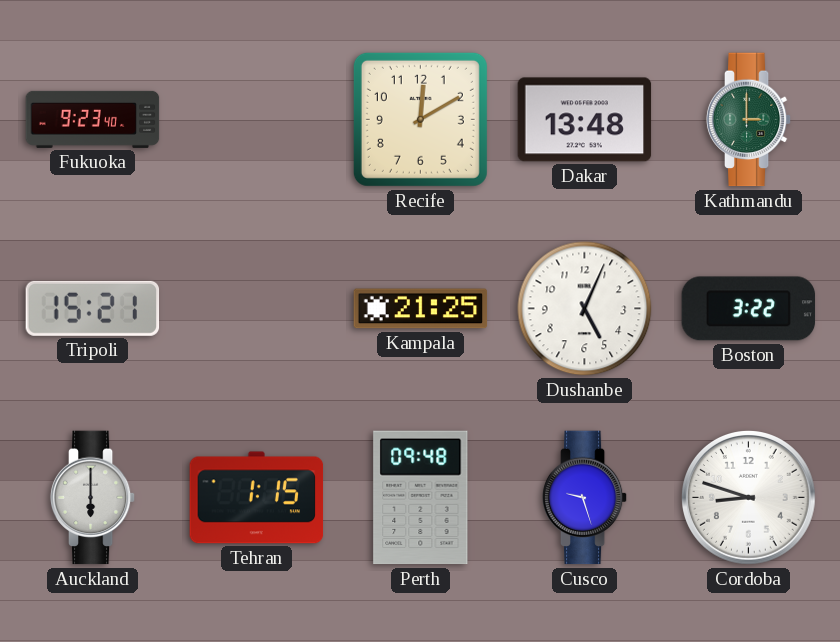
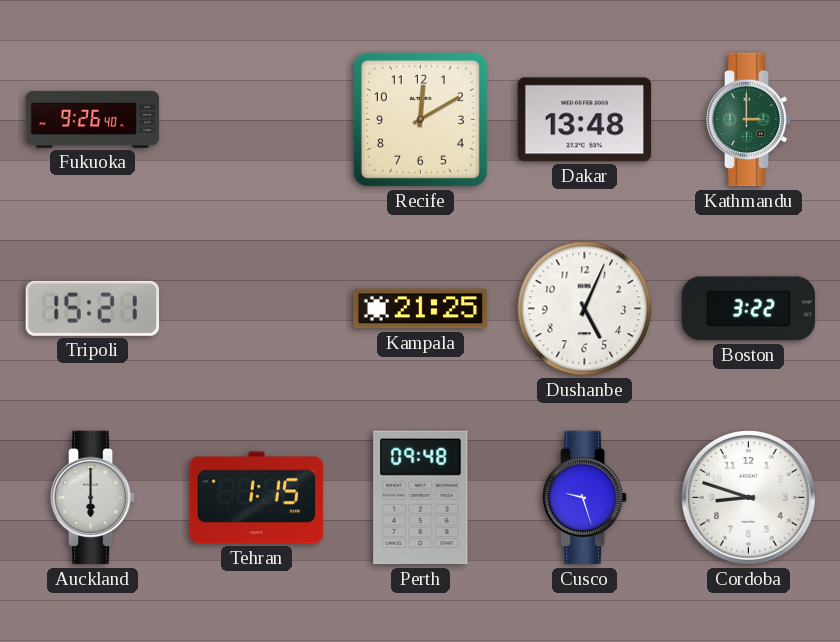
Fukuoka: 9:23 -> 9:26
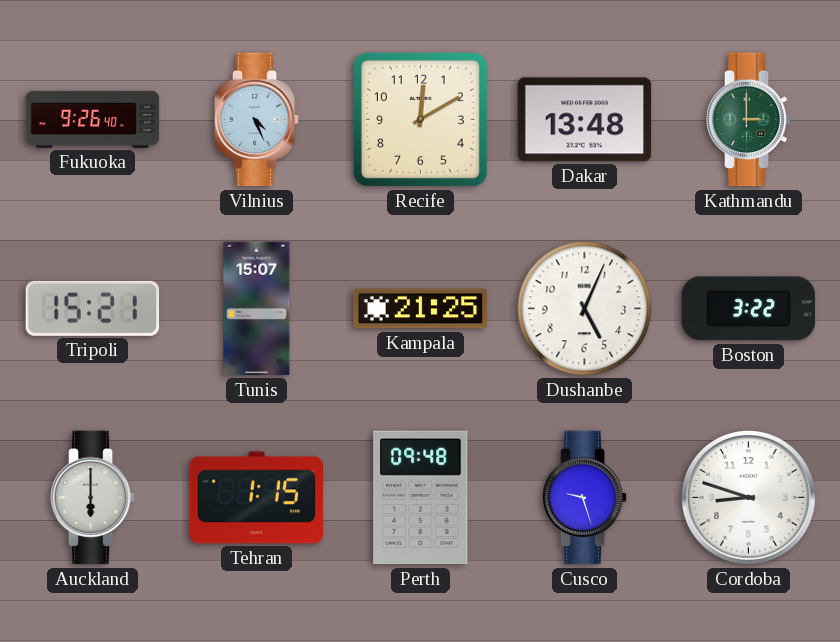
Vilnius: none -> 4:26
Tunis: none -> 15:07
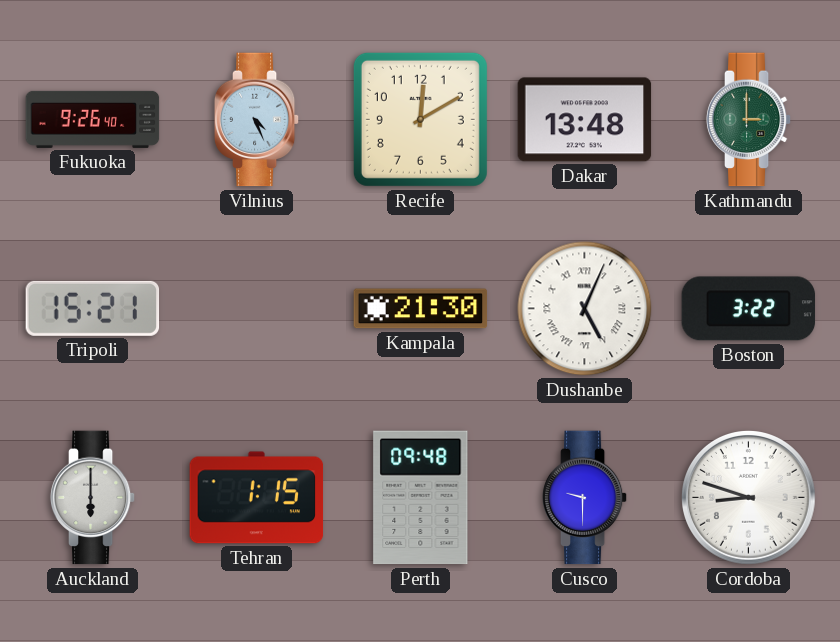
Tunis: 15:07 -> none
Kampala: 21:25 -> 21:30
Dushanbe numerals: Arabic -> Roman
Cusco: 9:27 -> 9:30
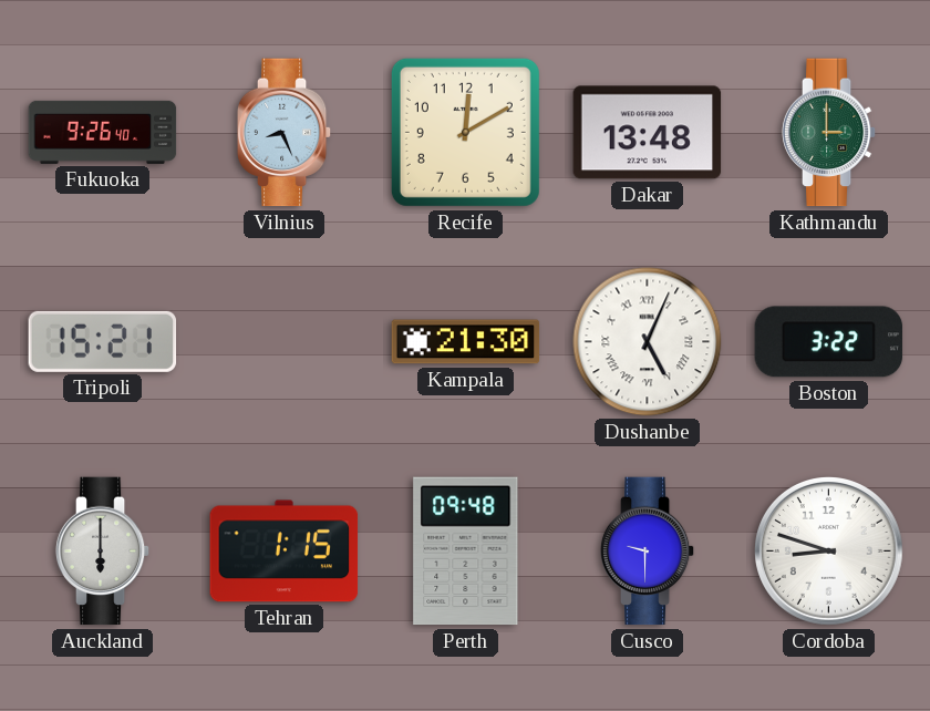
Vilnius: 4:26 -> 8:26
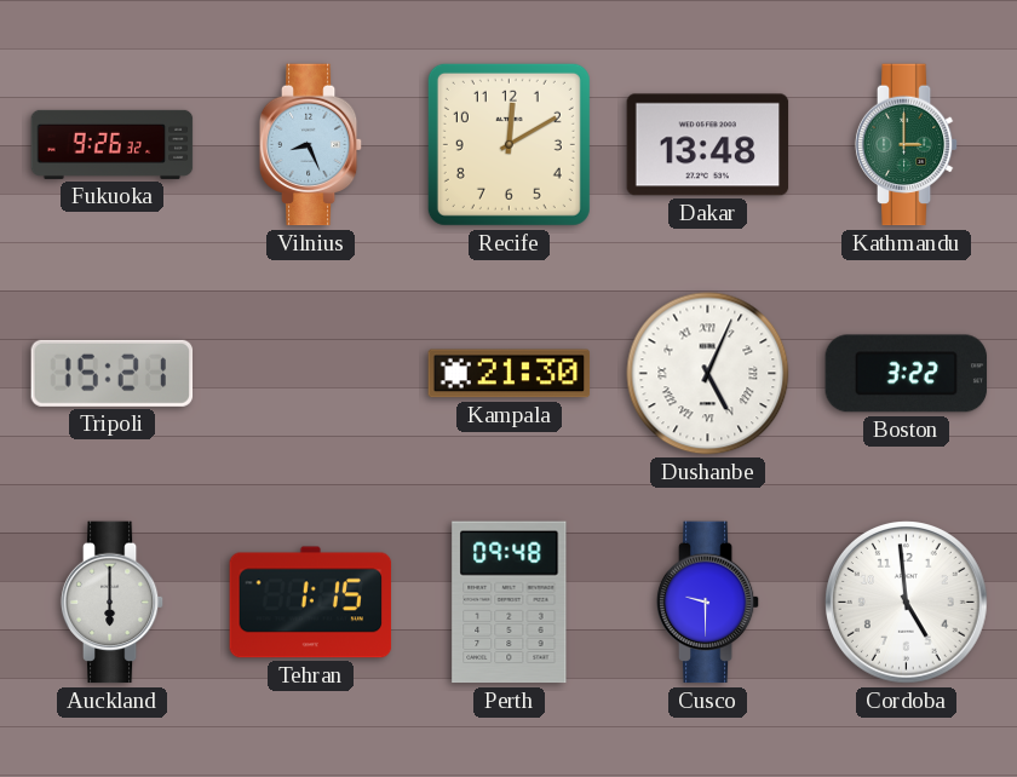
Fukuoka: 9:26:40 -> 9:26:32
Cordoba: 8:48 -> 4:59
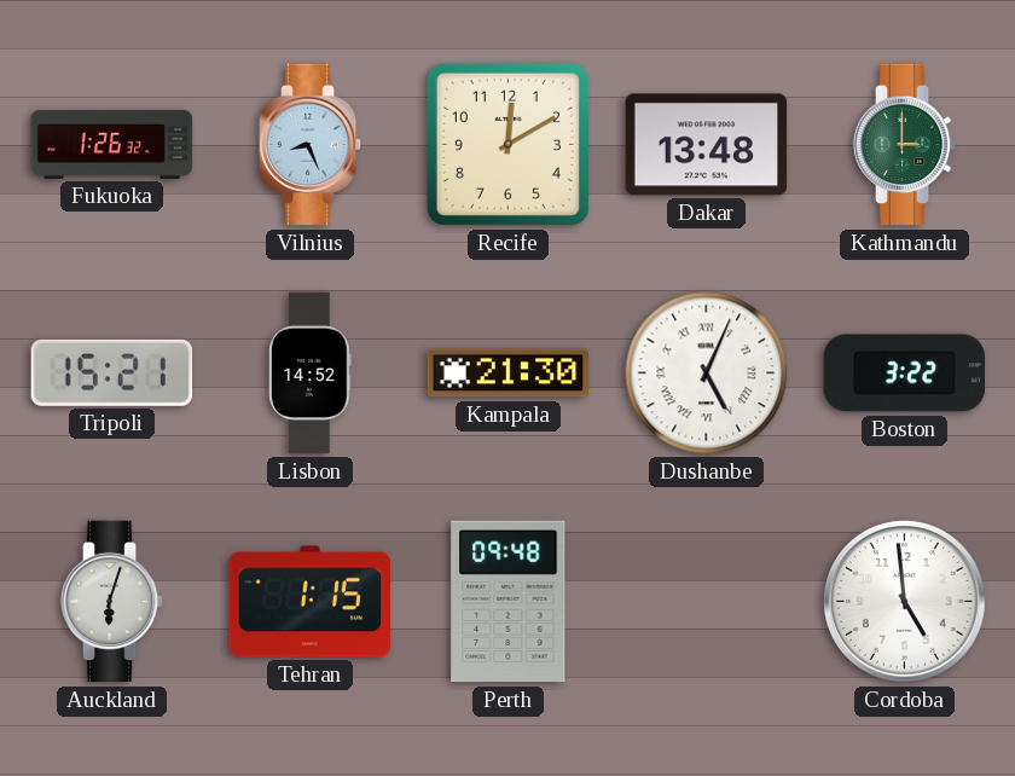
Fukuoka: 9:26 -> 1:26
Lisbon: none -> 14:52
Auckland: 6:00 -> 6:03
Cusco: 9:30 -> none
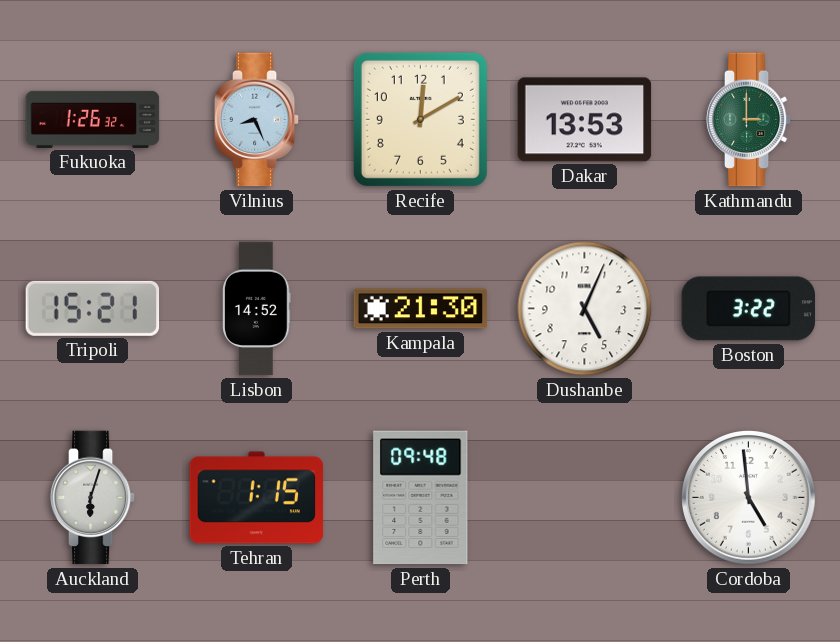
Dakar: 13:48 -> 13:53
Dushanbe numerals: Roman -> Arabic
